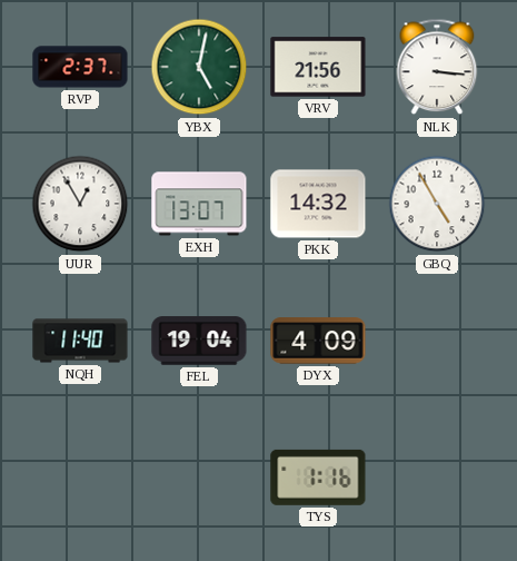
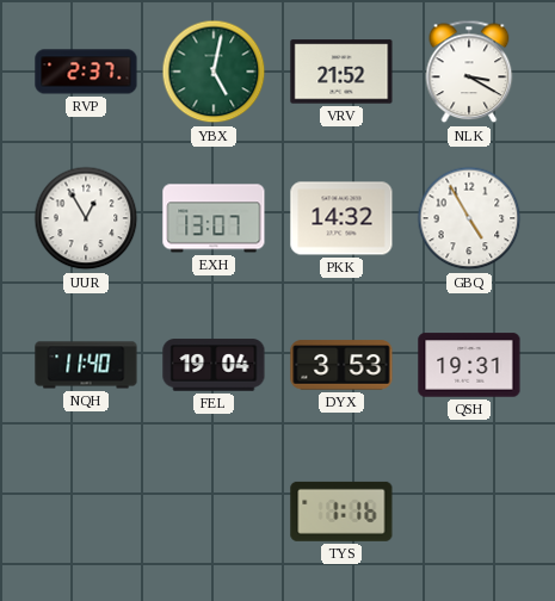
VRV: 21:56 -> 21:52
NLK: 3:16 -> 3:20
DYX: 4:09 -> 3:53
QSH: none -> 19:31
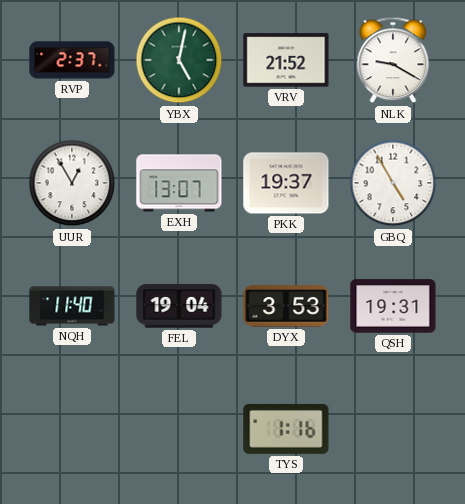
NLK: 3:20 -> 9:20
PKK: 14:32 -> 19:37
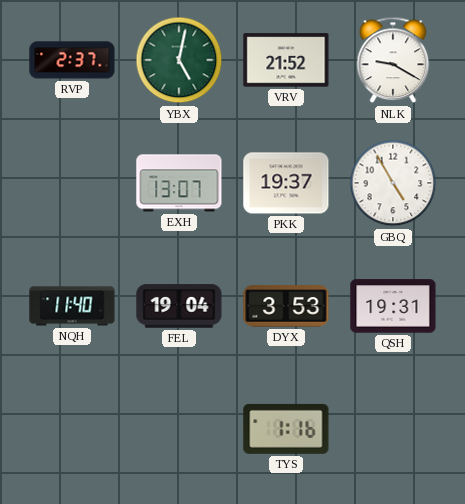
UUR: 12:55 -> none
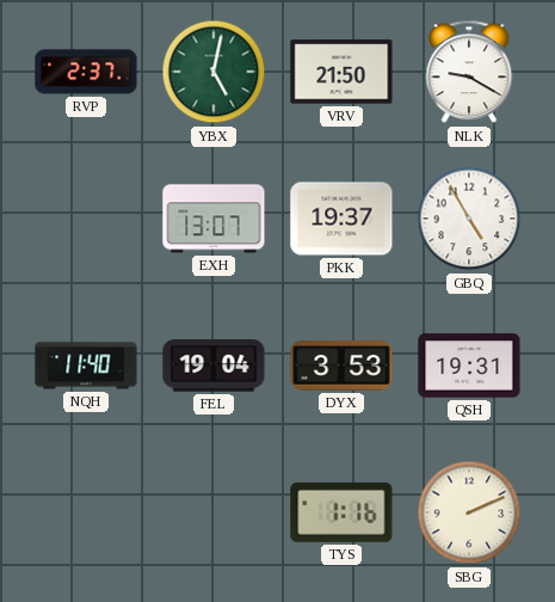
VRV: 21:52 -> 21:50
SBG: none -> 2:11
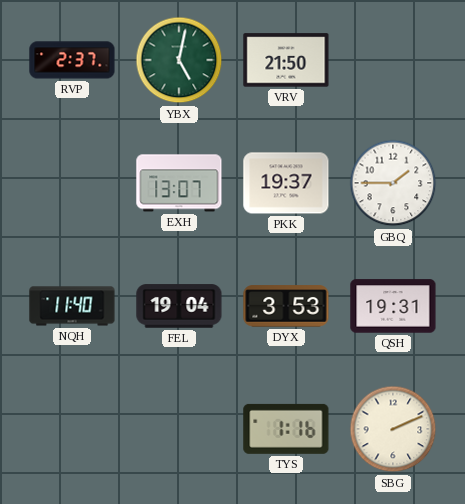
NLK: 9:20 -> none
GBQ: 4:55 -> 1:45
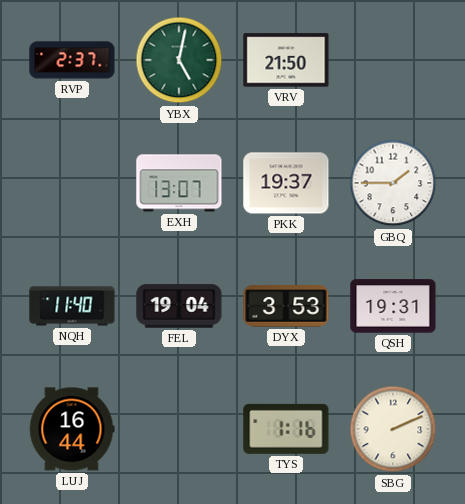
LUJ: none -> 16:44
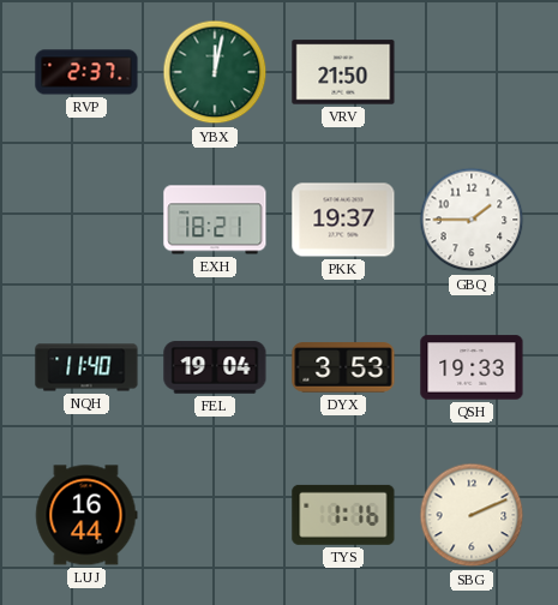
YBX: 5:02 -> 12:02
EXH: 13:07 -> 18:21
QSH: 19:31 -> 19:33
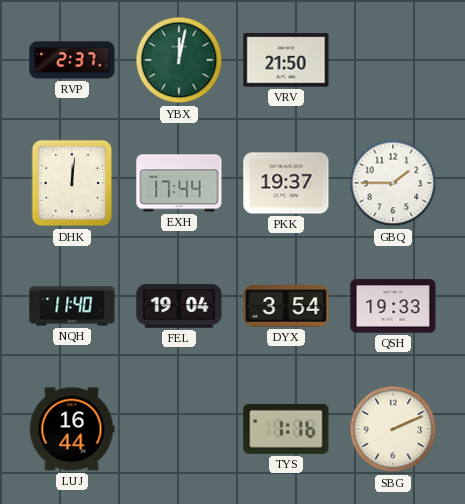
DHK: none -> 12:01
EXH: 18:21 -> 17:44
DYX: 3:53 -> 3:54
